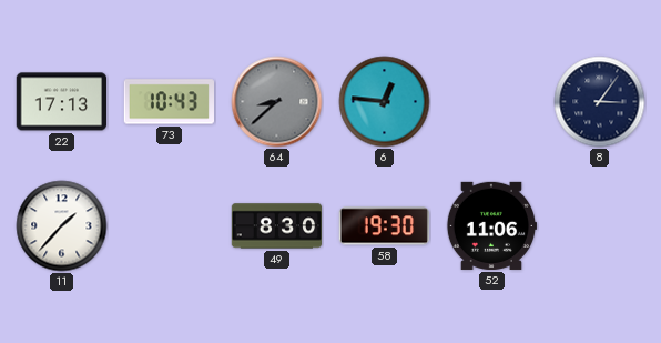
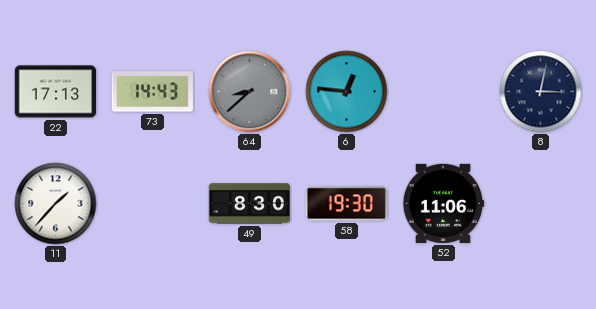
73: 10:43 -> 14:43
8: 3:06 -> 3:02
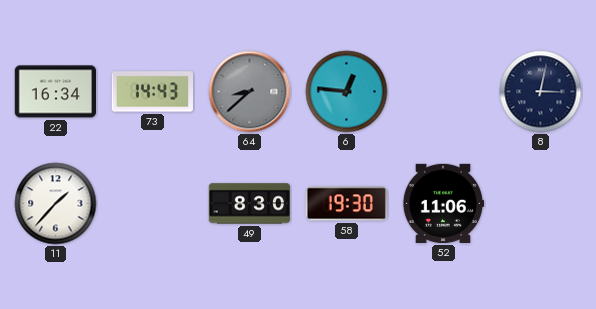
22: 17:13 -> 16:34
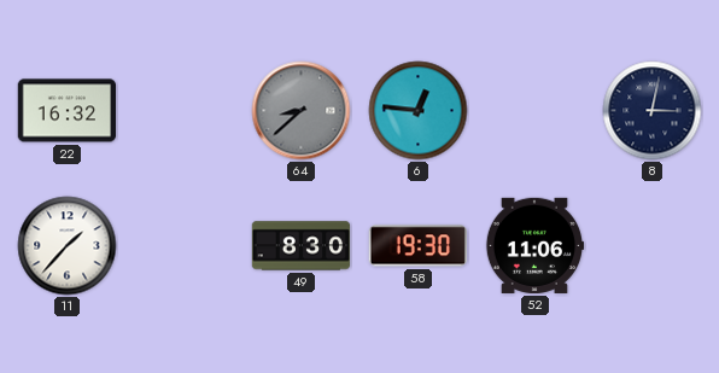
22: 16:34 -> 16:32
73: 14:43 -> none
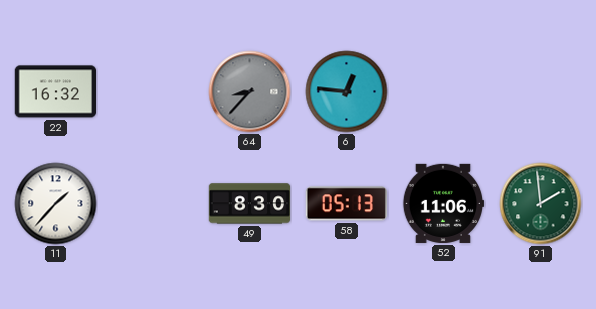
64: 8:38 -> 8:37
8: 3:02 -> none
58: 19:30 -> 05:13
91: none -> 1:59
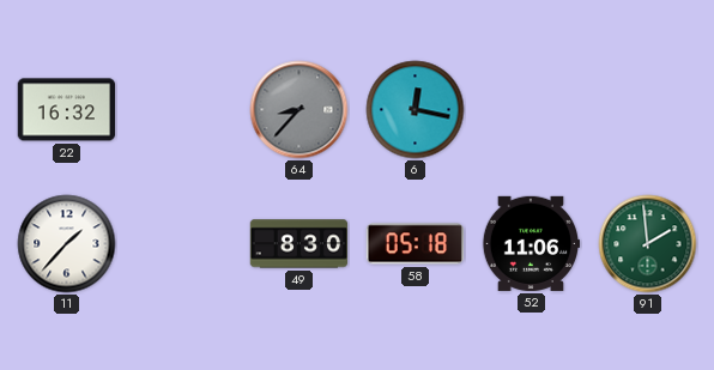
6: 12:46 -> 12:17
58: 05:13 -> 05:18
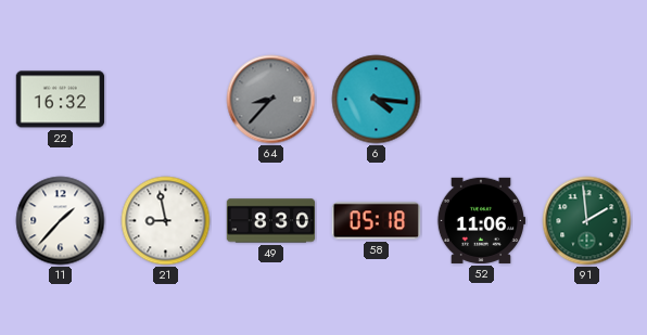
6: 12:17 -> 4:16
21: none -> 8:58
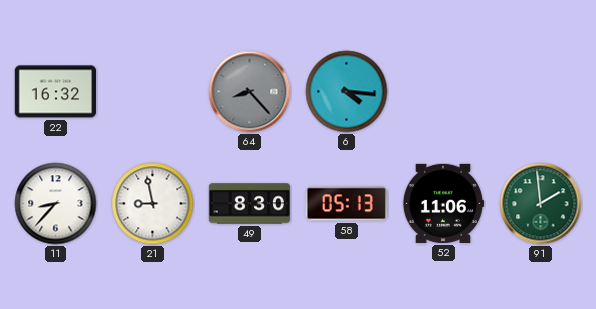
64: 8:37 -> 8:23
11: 1:37 -> 8:37
58: 05:18 -> 05:13
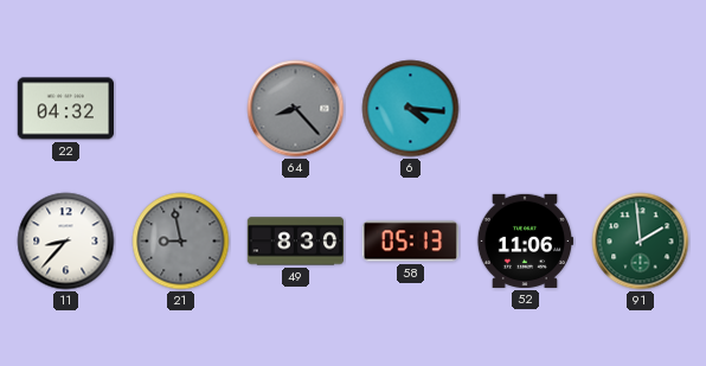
22: 16:32 -> 04:32
21 dial: white -> grey
